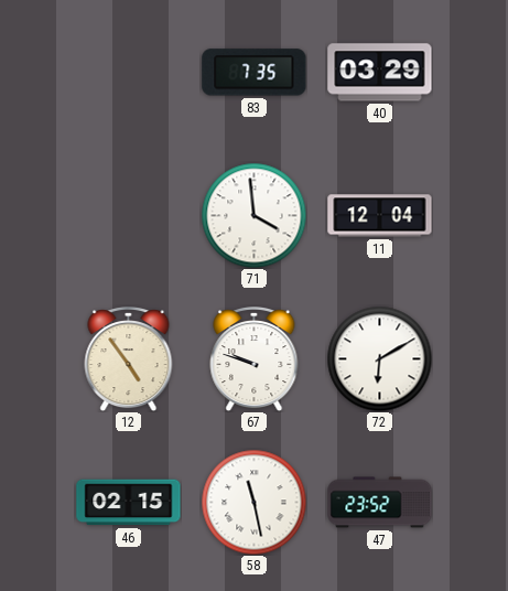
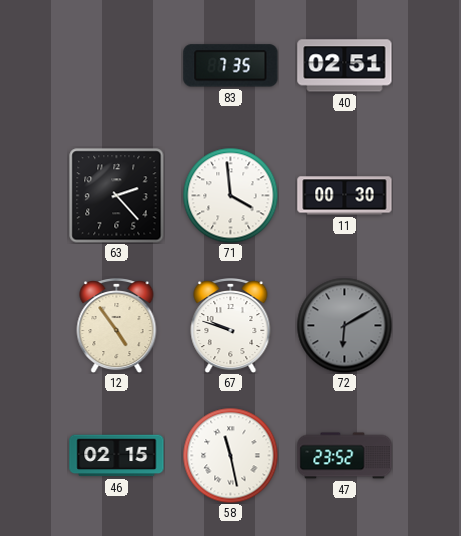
40: 03:29 -> 02:51
63: none -> 2:23
11: 12:04 -> 00:30
72 dial: white -> grey
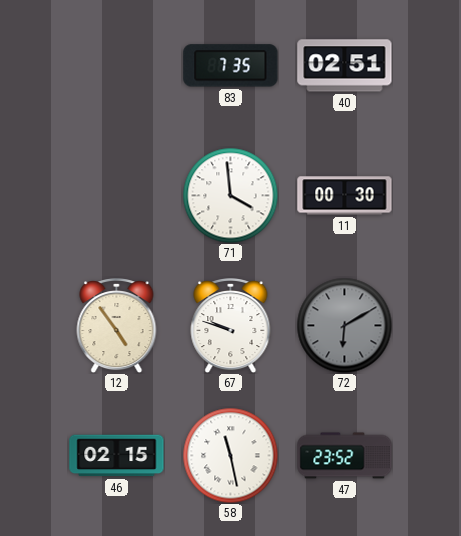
63: 2:23 -> none
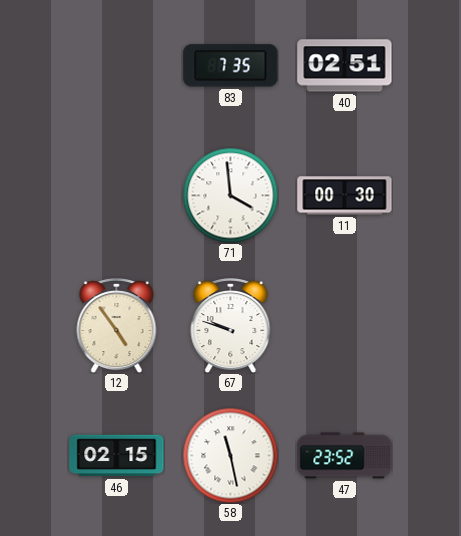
72: 6:10 -> none
